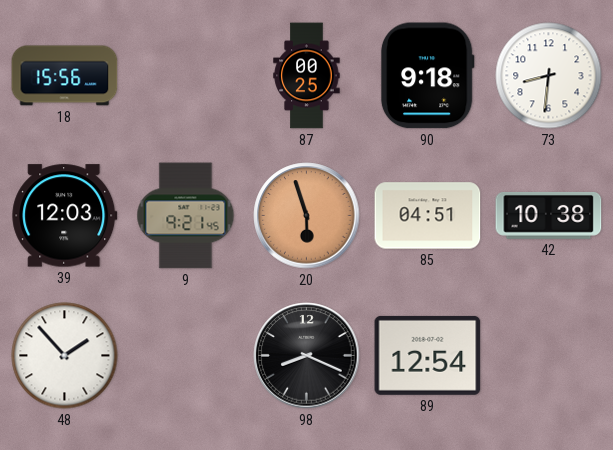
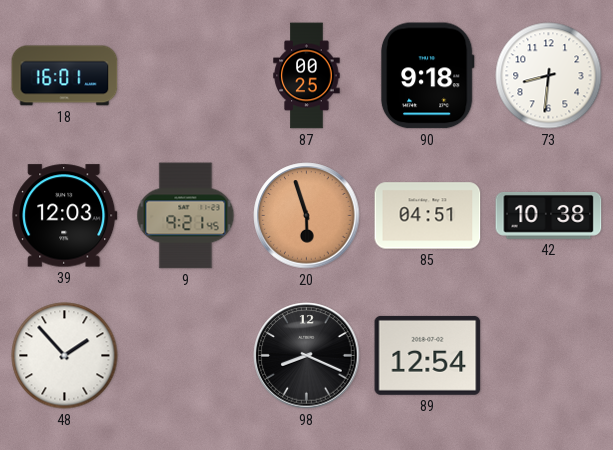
18: 15:56 -> 16:01
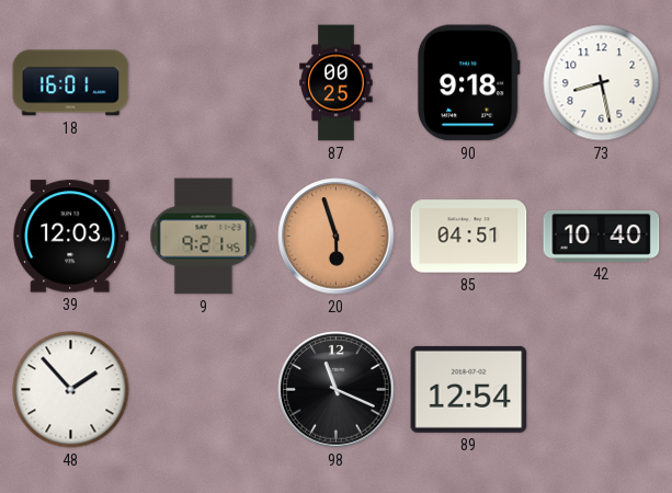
73: 8:31 -> 8:28
42: 10:38 -> 10:40
98: 8:19 -> 11:19
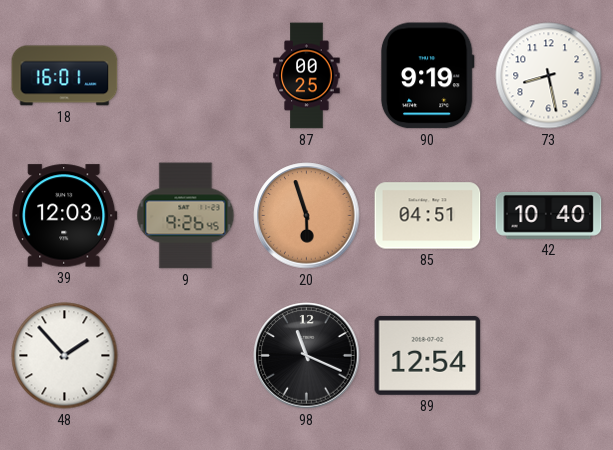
90: 9:18 -> 9:19
9: 9:21 -> 9:26
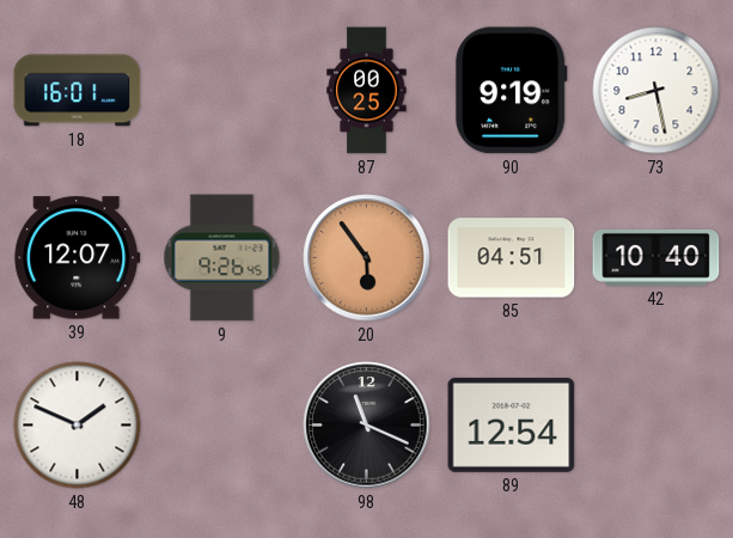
39: 12:03 -> 12:07
20: 5:57 -> 5:54
48: 1:53 -> 1:49
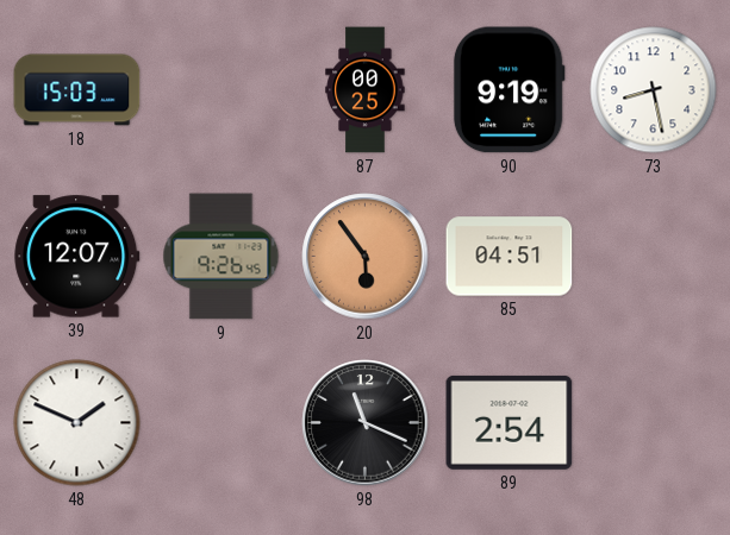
18: 16:01 -> 15:03
42: 10:40 -> none
89: 12:54 -> 2:54
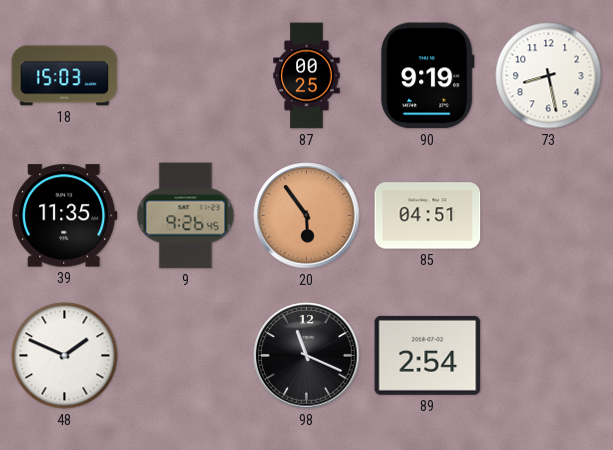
39: 12:07 -> 11:35
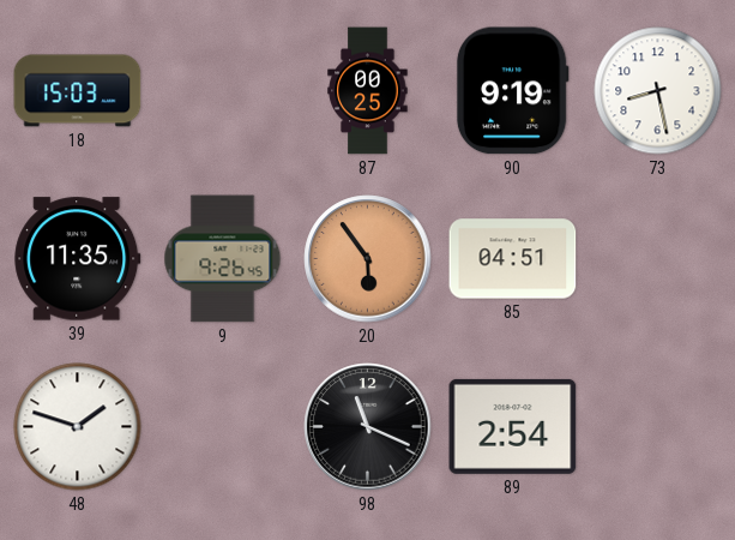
48: 1:49 -> 1:48
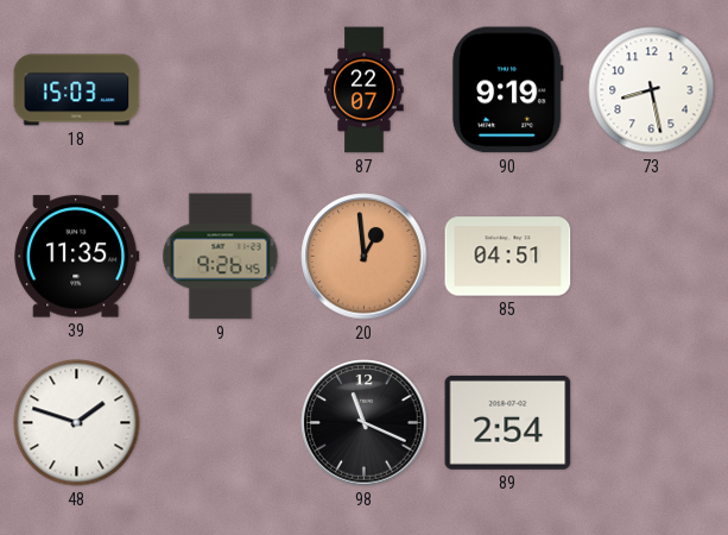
87: 00:25 -> 22:07
20: 5:54 -> 12:59
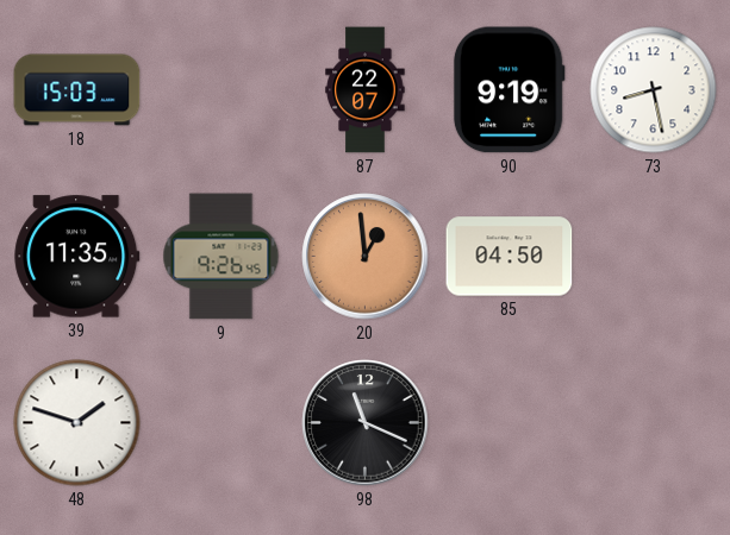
85: 04:51 -> 04:50
89: 2:54 -> none
